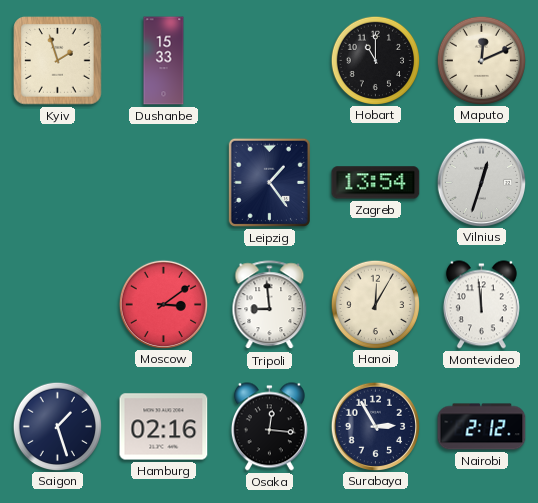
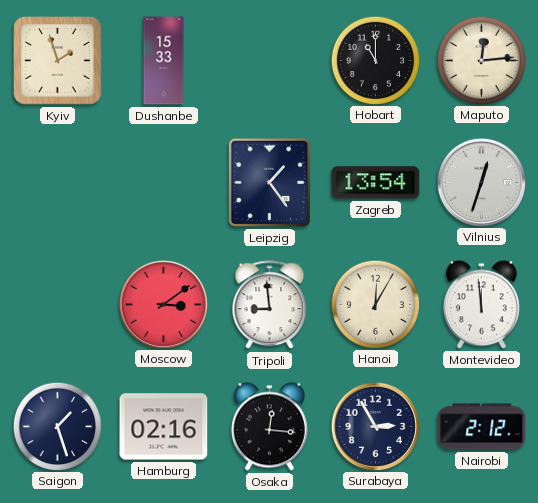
Maputo: 12:11 -> 12:14
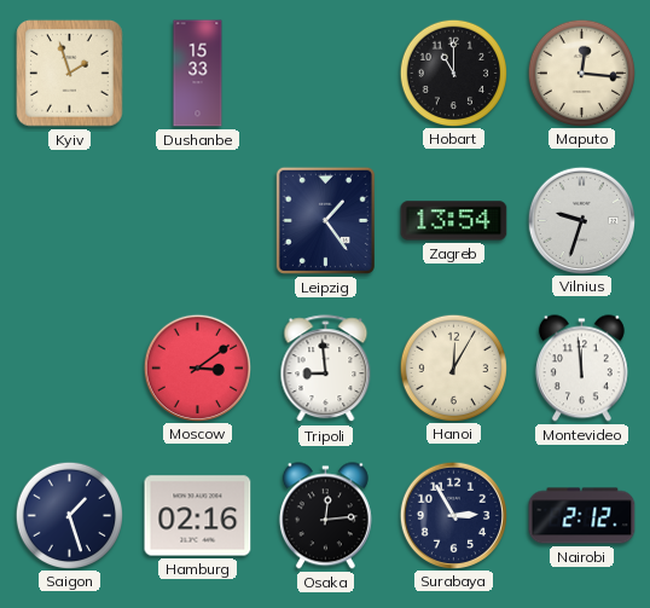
Maputo: 12:14 -> 12:16
Vilnius: 12:33 -> 9:33
Osaka: 12:16 -> 12:14
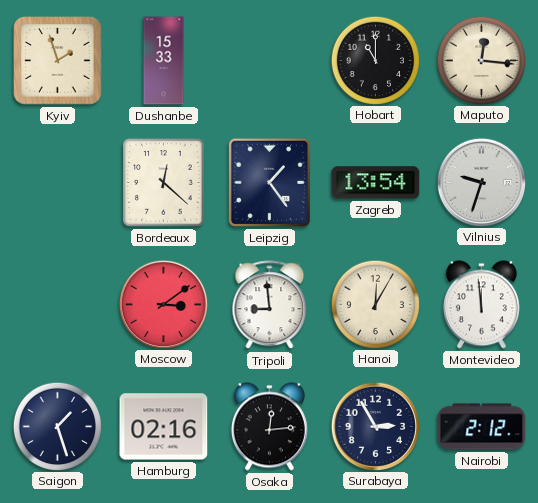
Bordeaux: none -> 12:22
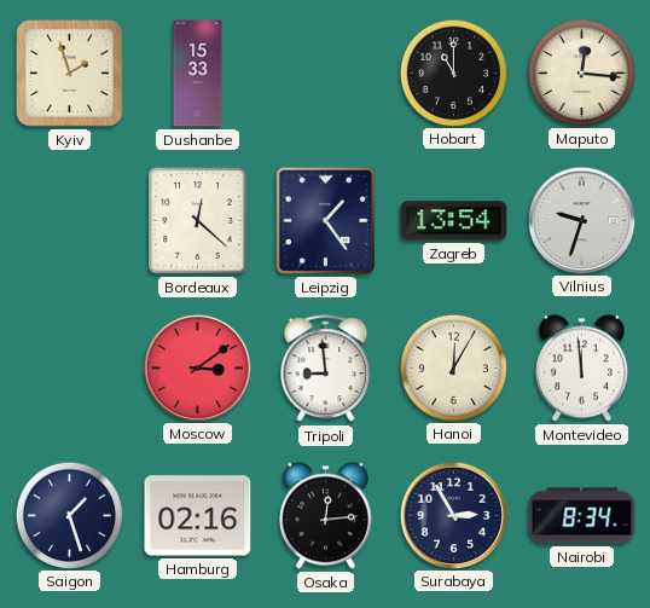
Nairobi: 2:12 -> 8:34
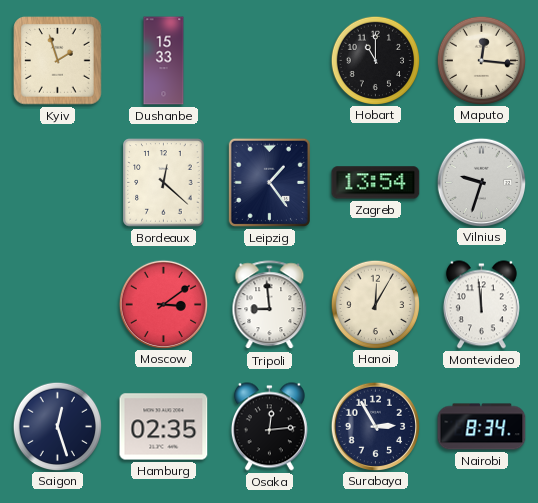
Saigon: 1:27 -> 12:27
Hamburg: 02:16 -> 02:35
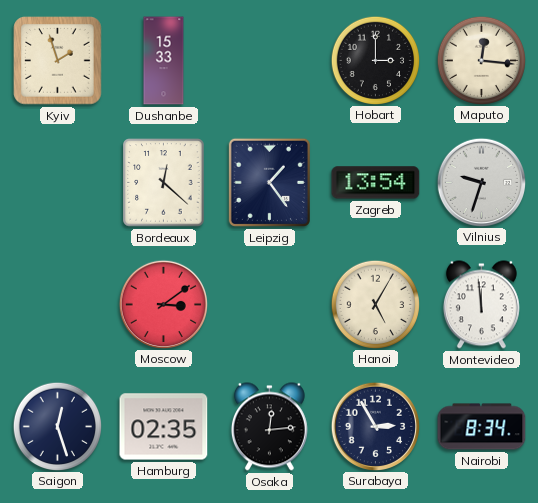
Hobart: 11:00 -> 3:00
Tripoli: 8:59 -> none
Hanoi: 12:05 -> 5:05
